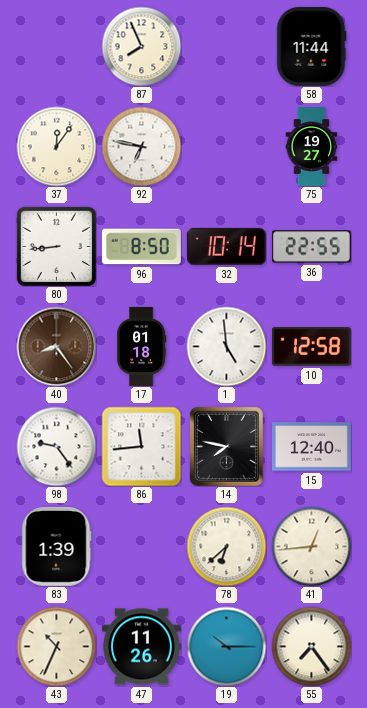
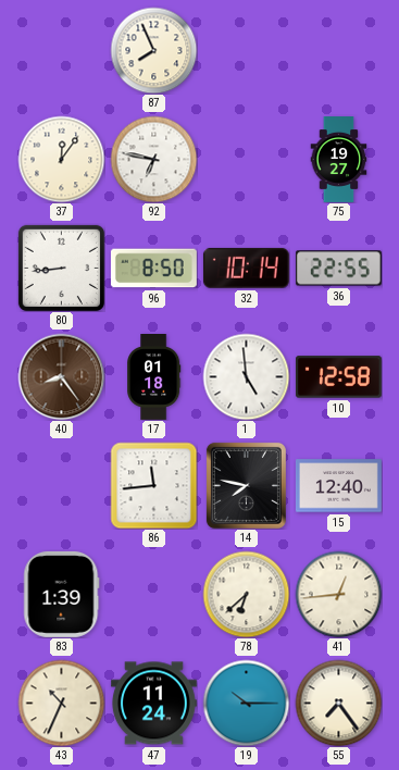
58: 11:44 -> none
98: 9:24 -> none
47: 11:26 -> 11:24
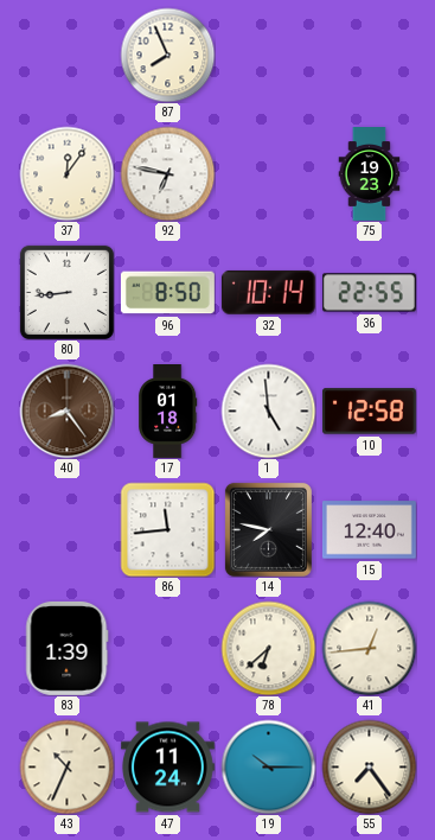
75: 19:27 -> 19:23
